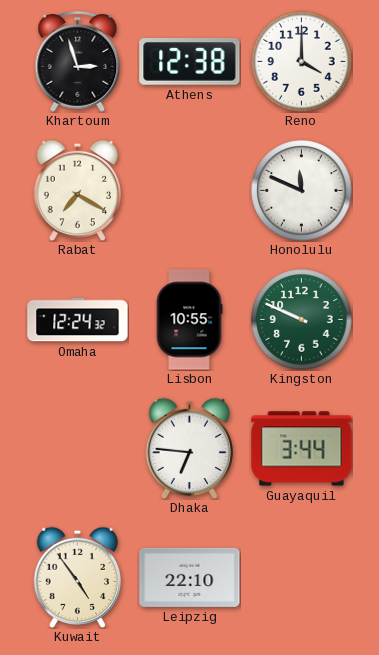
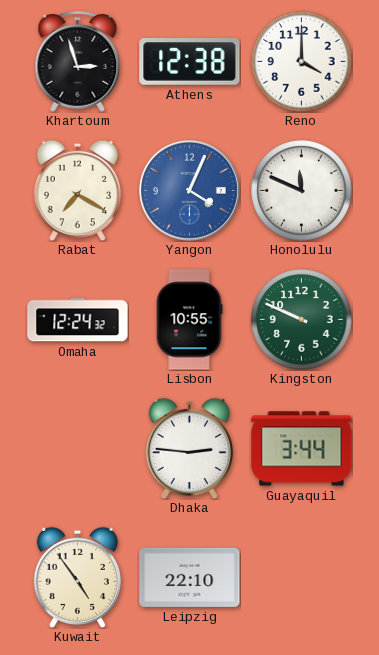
Yangon: none -> 4:04
Dhaka: 6:46 -> 2:46
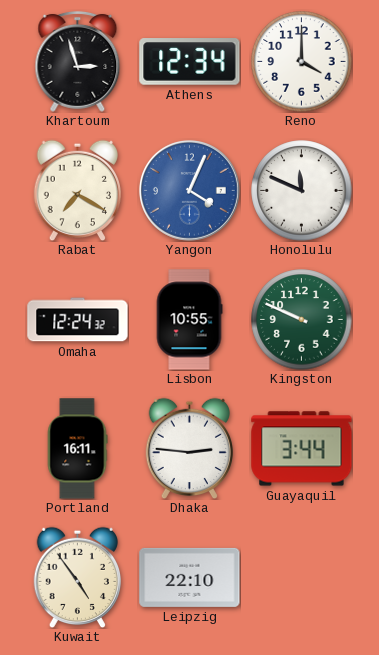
Athens: 12:38 -> 12:34
Portland: none -> 16:11
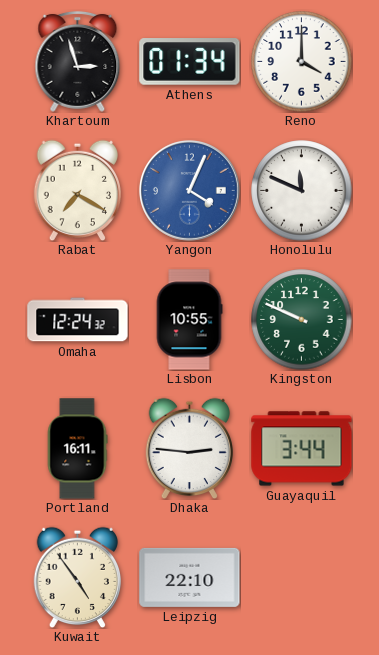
Athens: 12:34 -> 01:34
